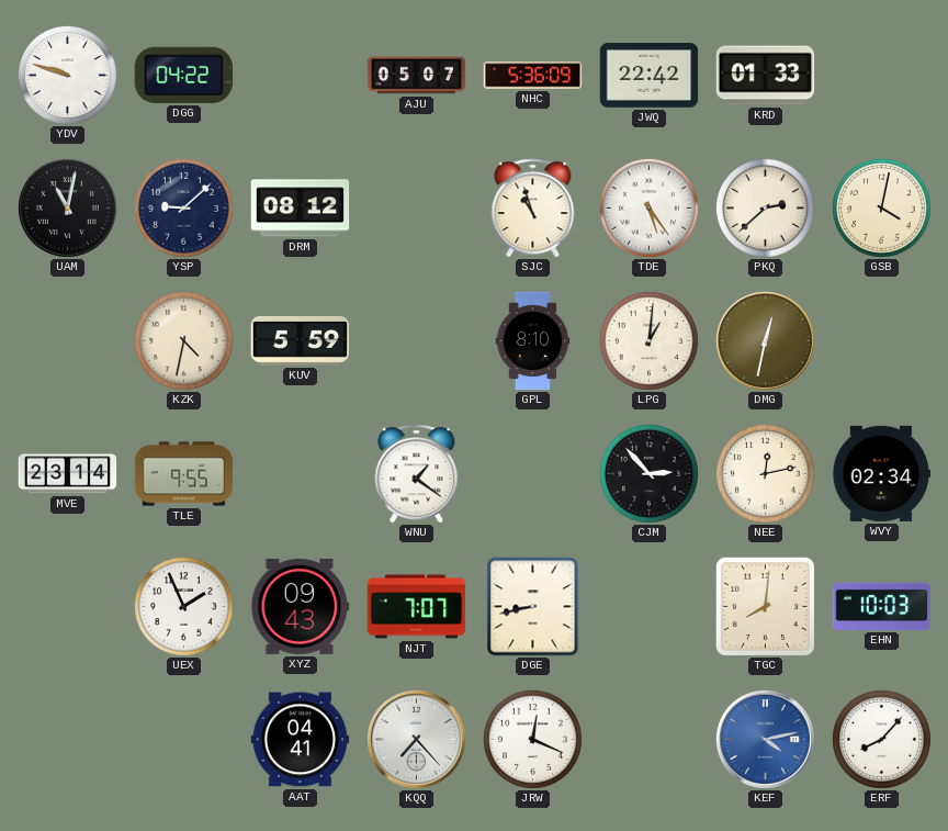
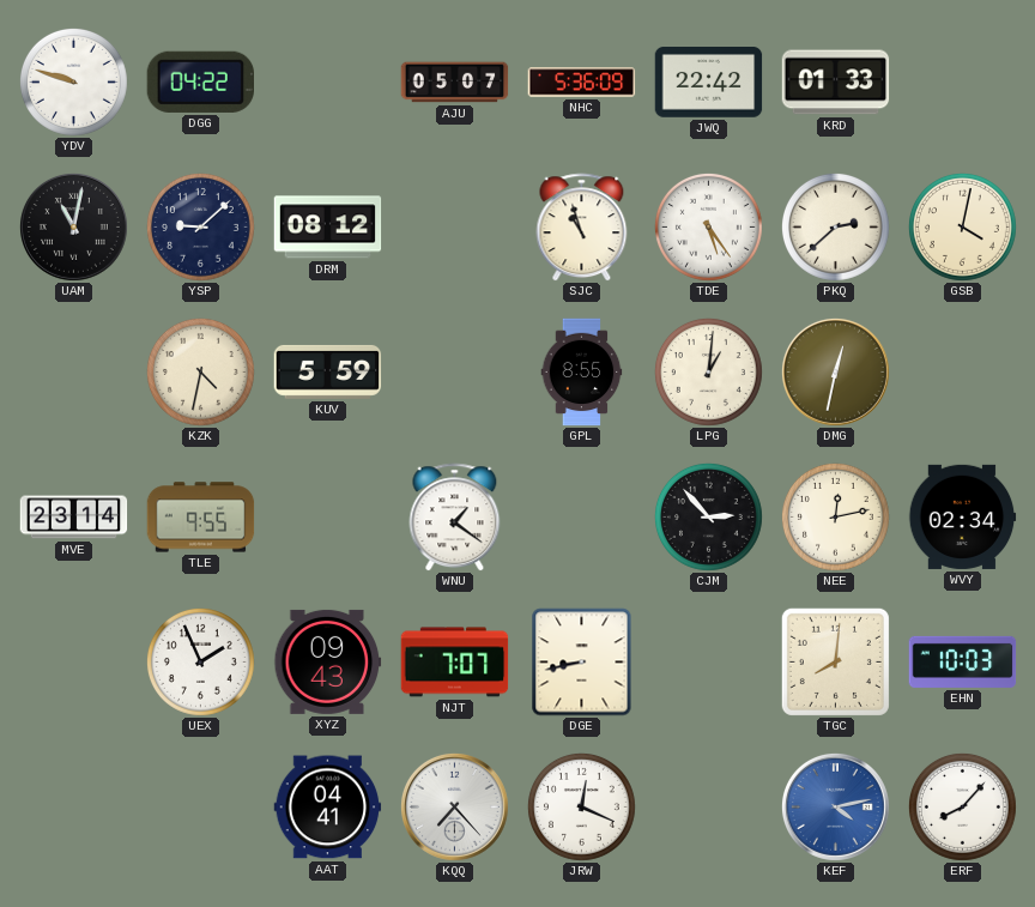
GPL: 8:10 -> 8:55
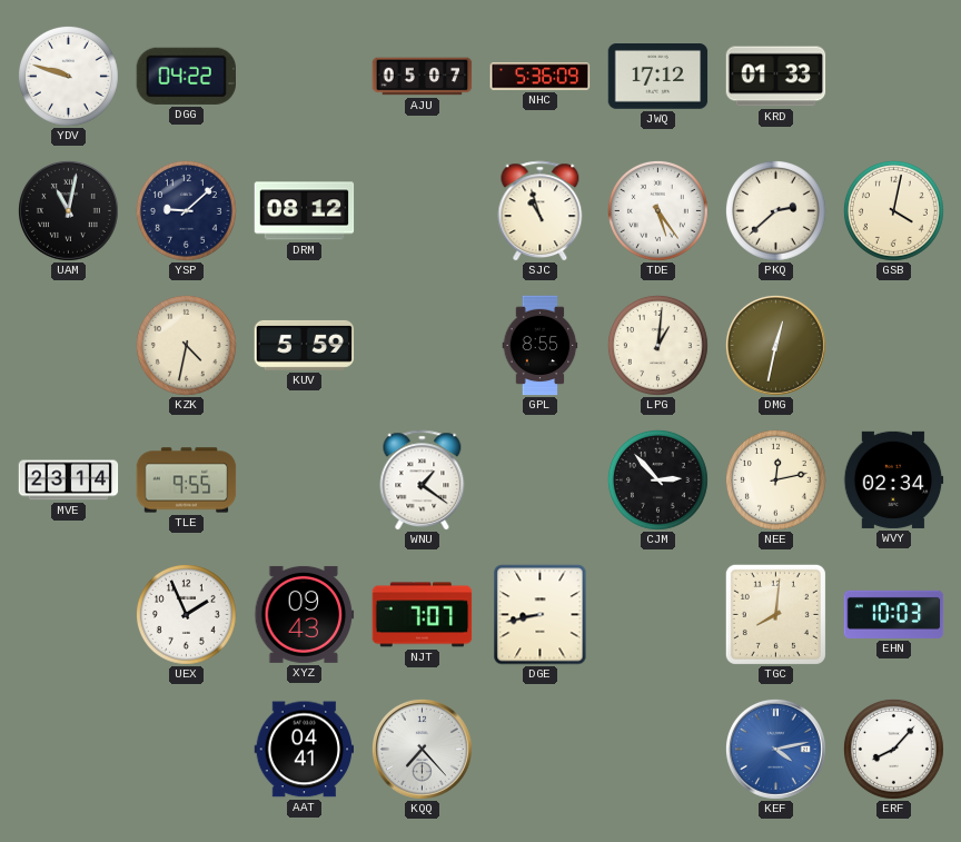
JWQ: 22:42 -> 17:12
JRW: 12:19 -> none
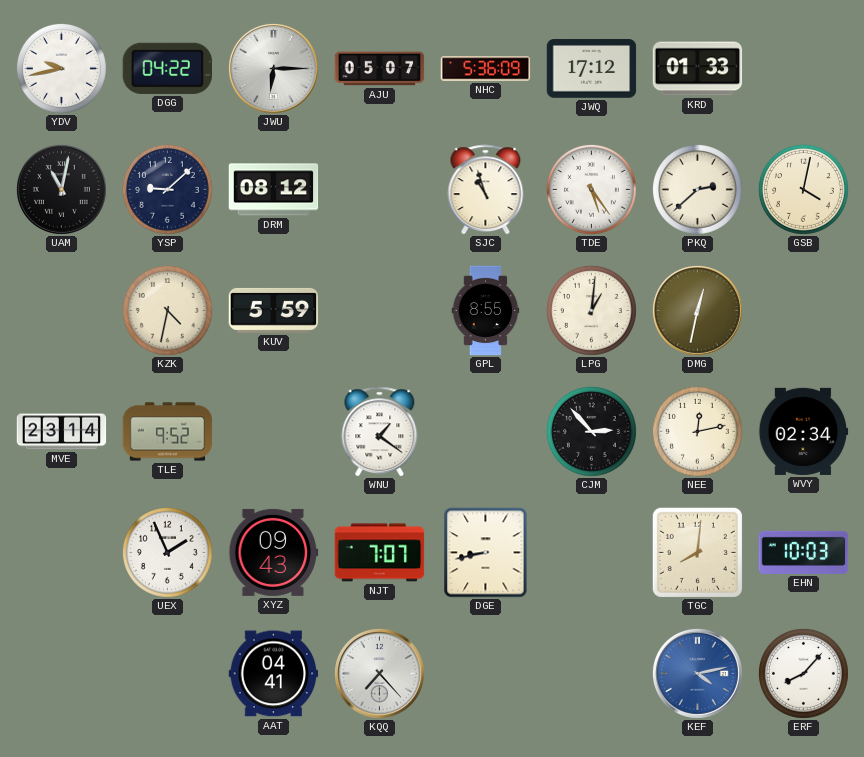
YDV: 9:48 -> 9:43
JWU: none -> 6:15
TLE: 9:55 -> 9:52
